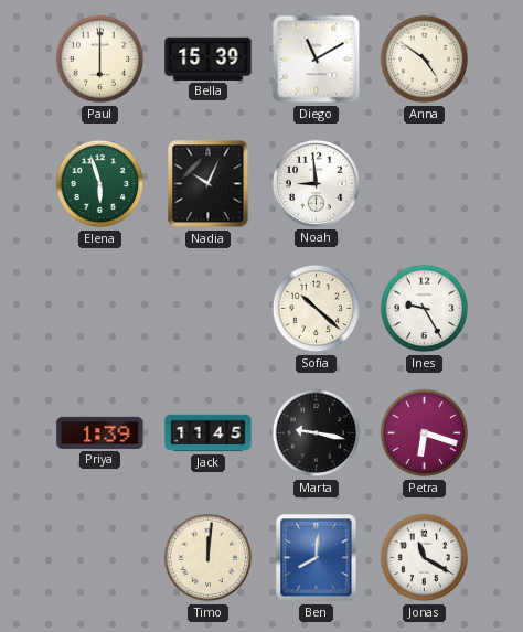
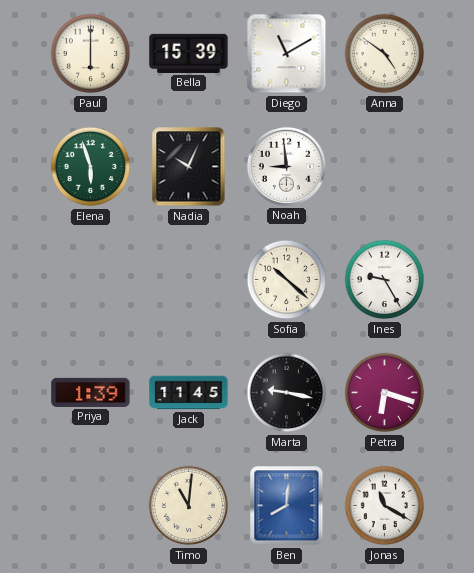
Timo: 12:01 -> 11:01
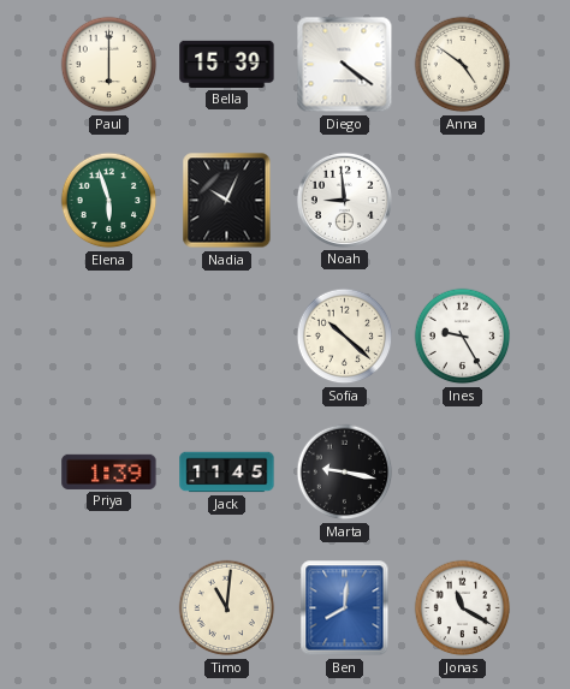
Diego: 11:10 -> 4:21
Petra: 6:18 -> none
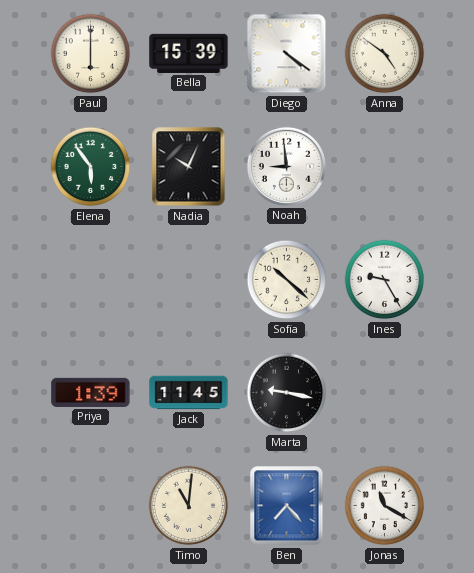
Elena: 5:57 -> 5:54
Ben: 8:01 -> 7:23
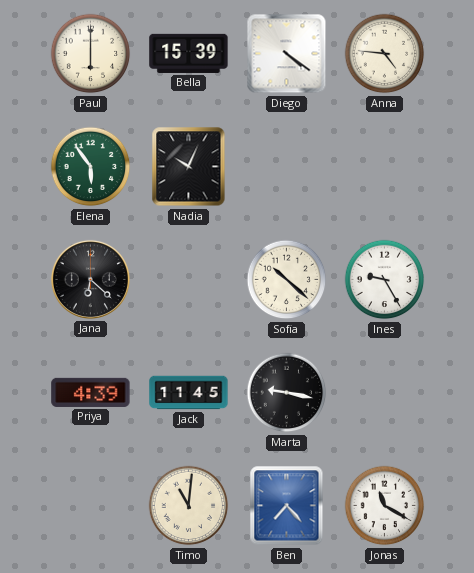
Anna: 4:51 -> 4:46
Noah: 8:59 -> none
Jana: none -> 6:22
Priya: 1:39 -> 4:39
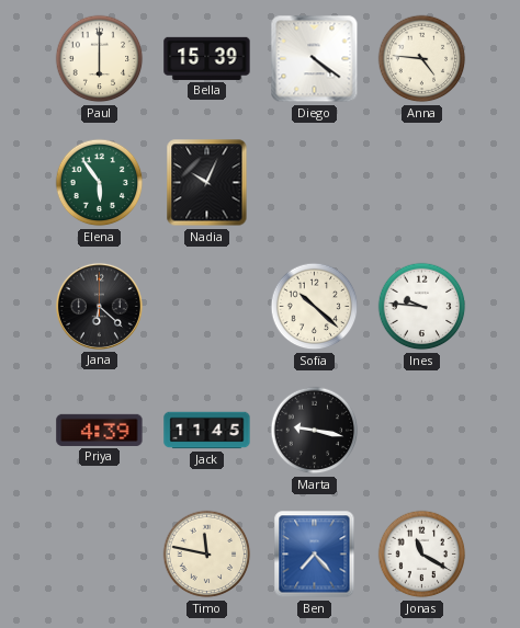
Ines: 9:25 -> 9:46
Timo: 11:01 -> 11:47
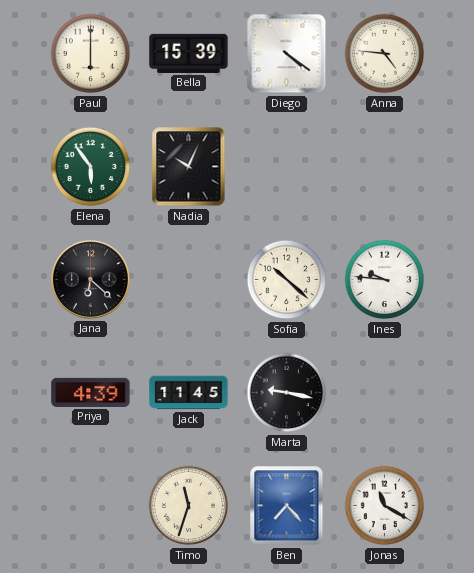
Timo: 11:47 -> 11:33
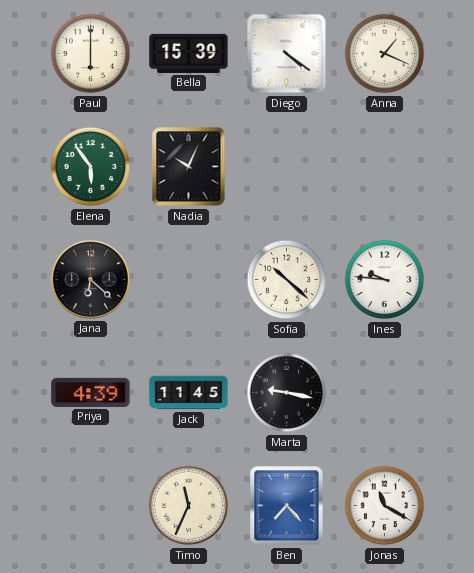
Anna: 4:46 -> 1:19
Timo: 11:33 -> 11:34
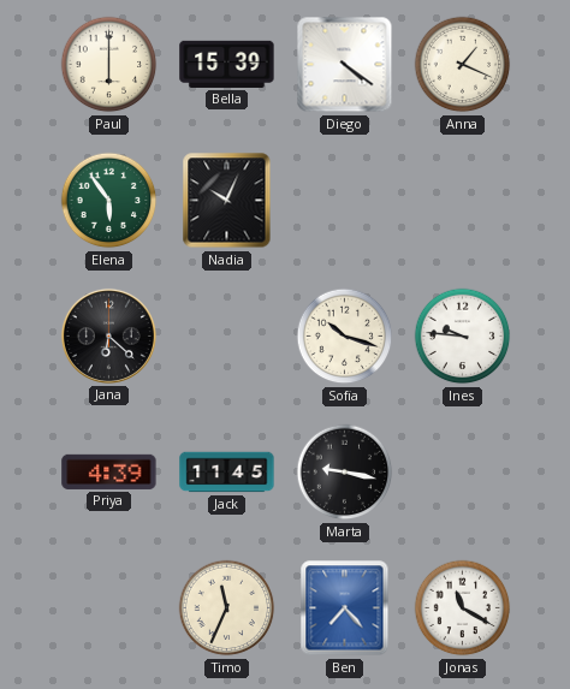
Sofia: 10:22 -> 10:18
